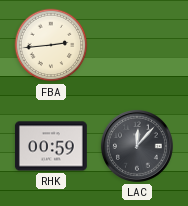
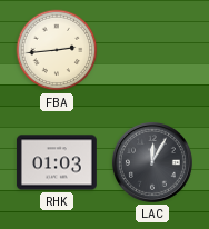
RHK: 00:59 -> 01:03
LAC: 12:07 -> 12:05
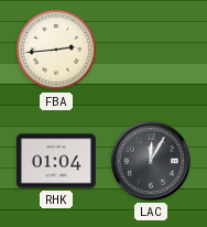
RHK: 01:03 -> 01:04
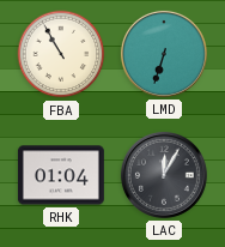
FBA: 2:44 -> 10:55
LMD: none -> 6:33
